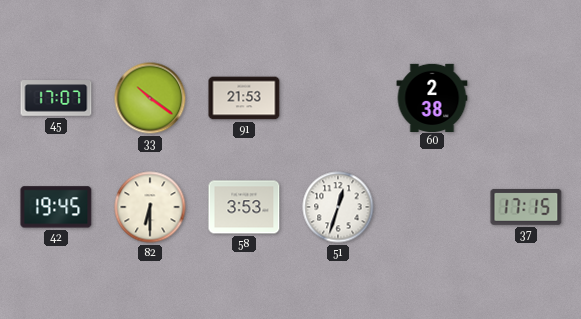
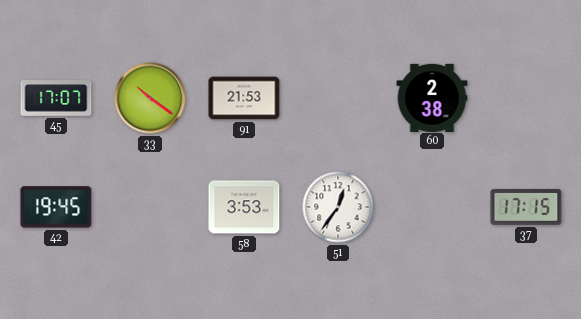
82: 6:30 -> none
51: 12:33 -> 12:36
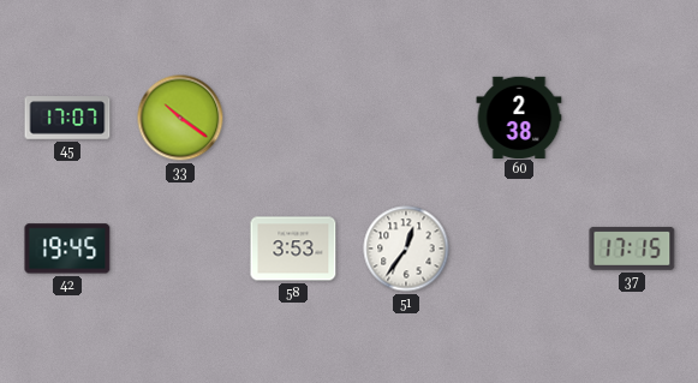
91: 21:53 -> none
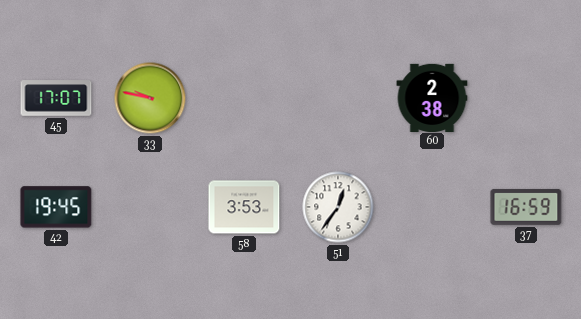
33: 10:21 -> 9:47
37: 17:15 -> 16:59
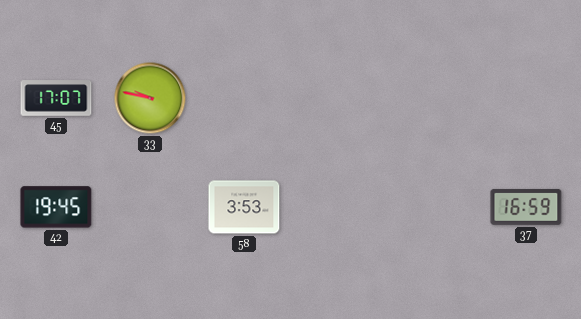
60: 2:38 -> none
51: 12:36 -> none
